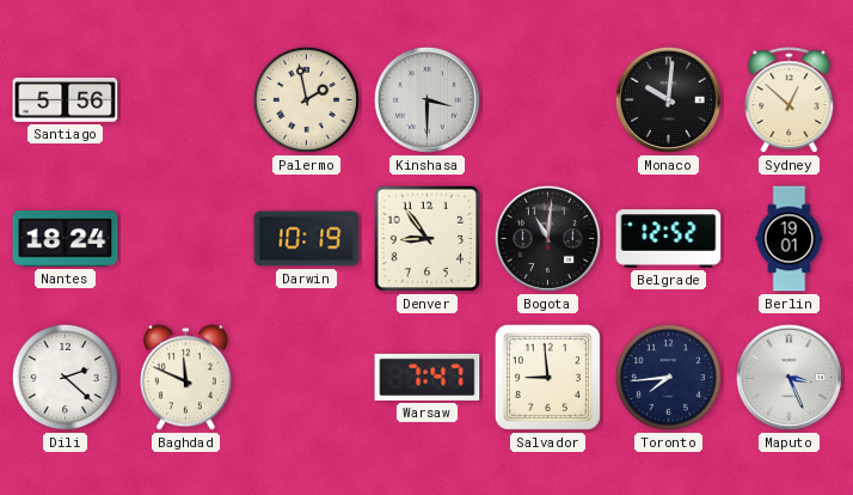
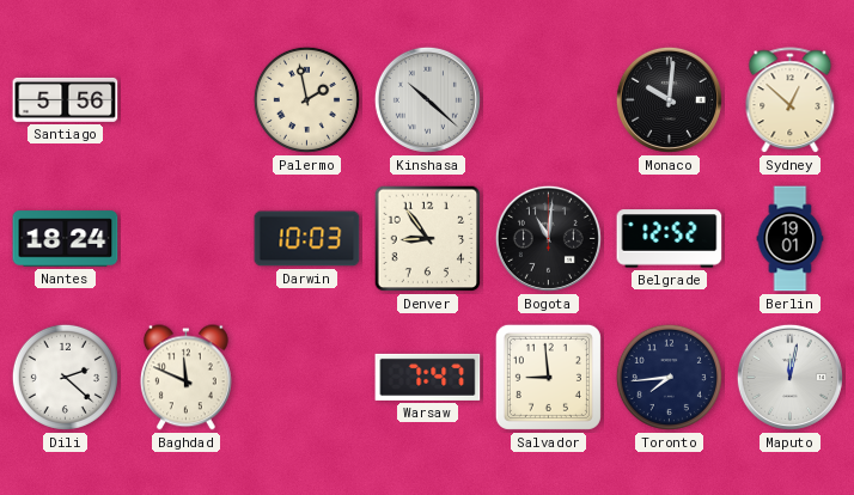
Kinshasa: 3:30 -> 10:22
Darwin: 10:19 -> 10:03
Maputo: 3:26 -> 12:02
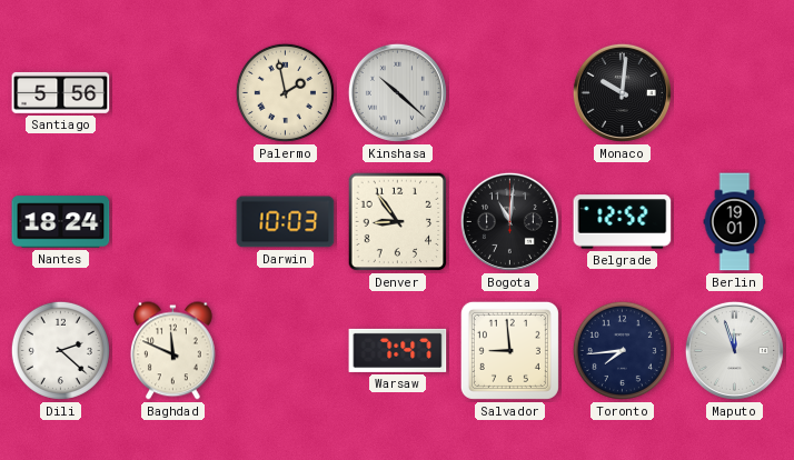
Sydney: 12:52 -> none
Maputo: 12:02 -> 11:57
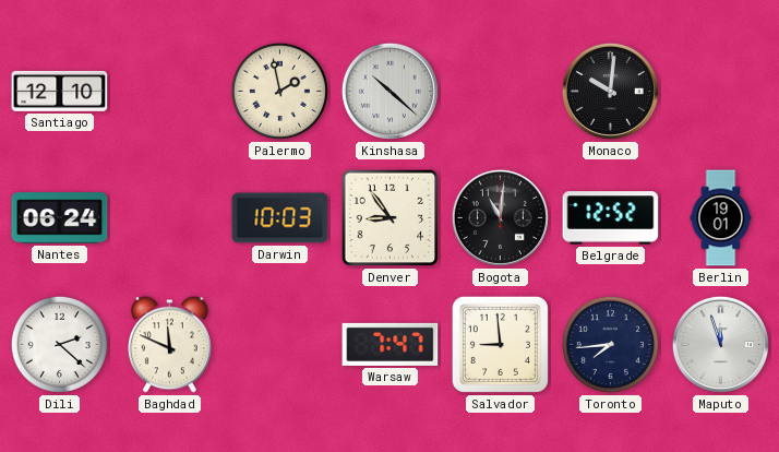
Santiago: 5:56 -> 12:10
Nantes: 18:24 -> 06:24
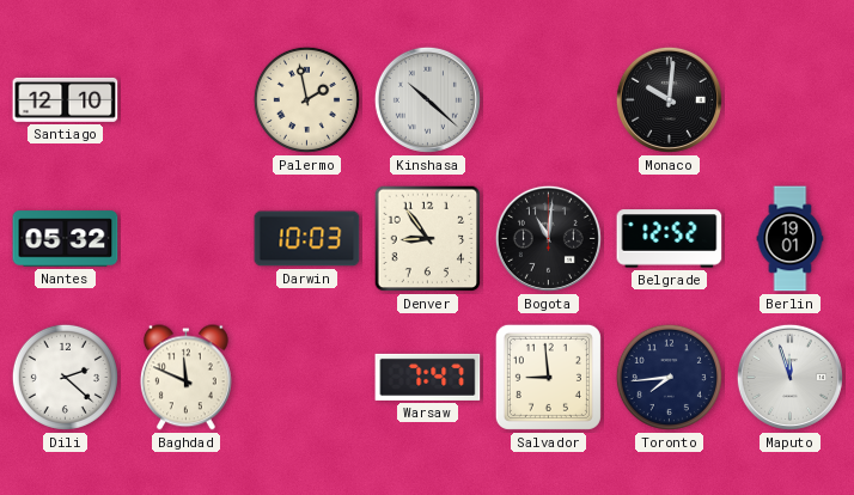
Nantes: 06:24 -> 05:32
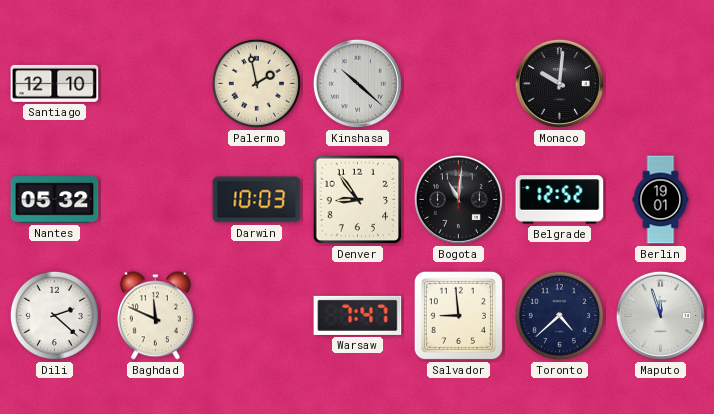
Toronto: 7:44 -> 4:38
